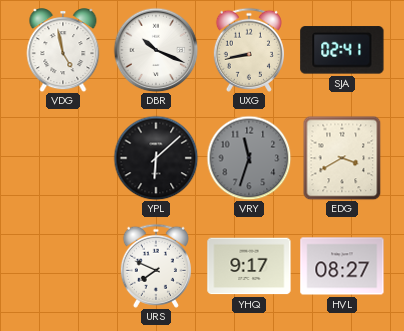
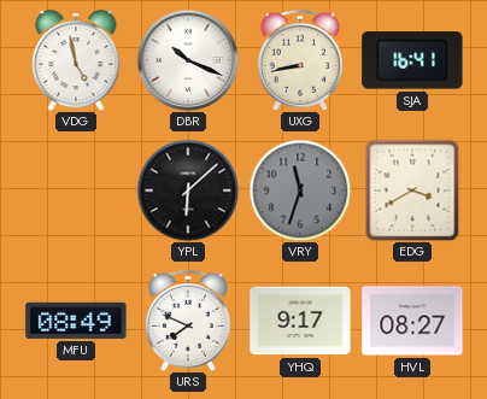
SJA: 02:41 -> 16:41
MFU: none -> 08:49
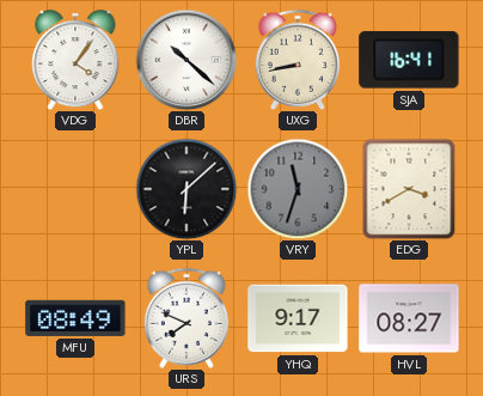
VDG: 4:58 -> 4:06
DBR: 10:19 -> 10:22
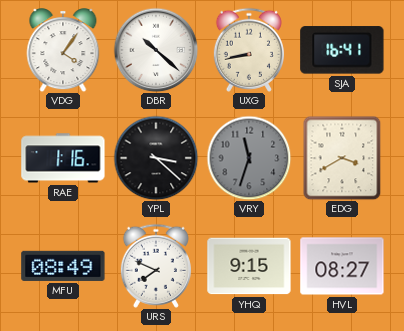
RAE: none -> 1:16
YPL: 6:08 -> 3:22
YHQ: 9:17 -> 9:15
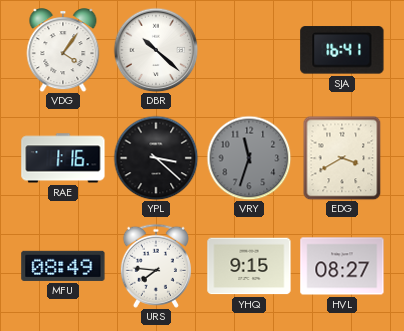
UXG: 8:43 -> none
URS: 7:49 -> 7:46
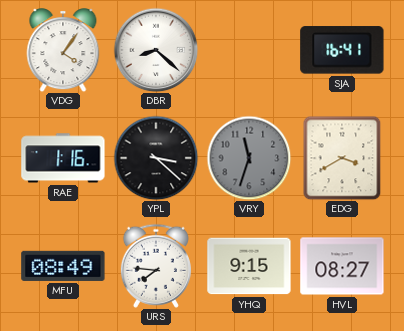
DBR: 10:22 -> 8:22
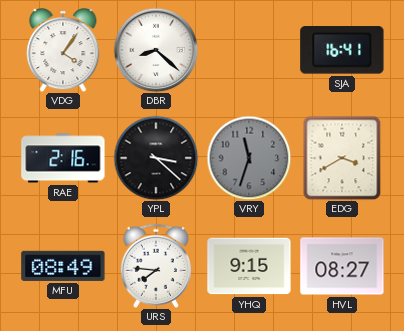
RAE: 1:16 -> 2:16
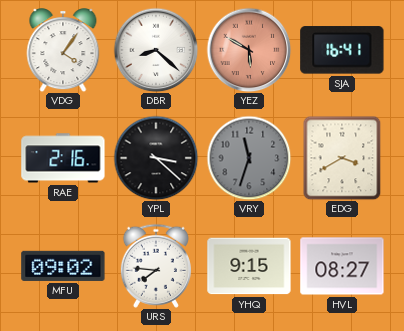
YEZ: none -> 5:50
MFU: 08:49 -> 09:02
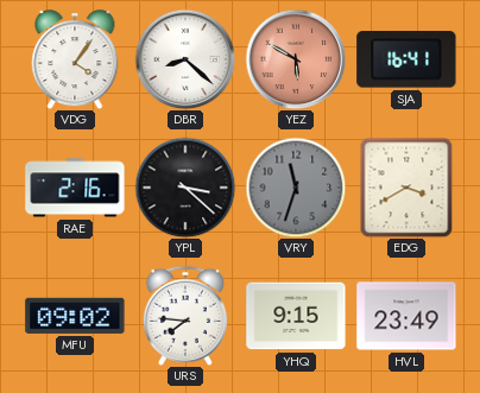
HVL: 08:27 -> 23:49
